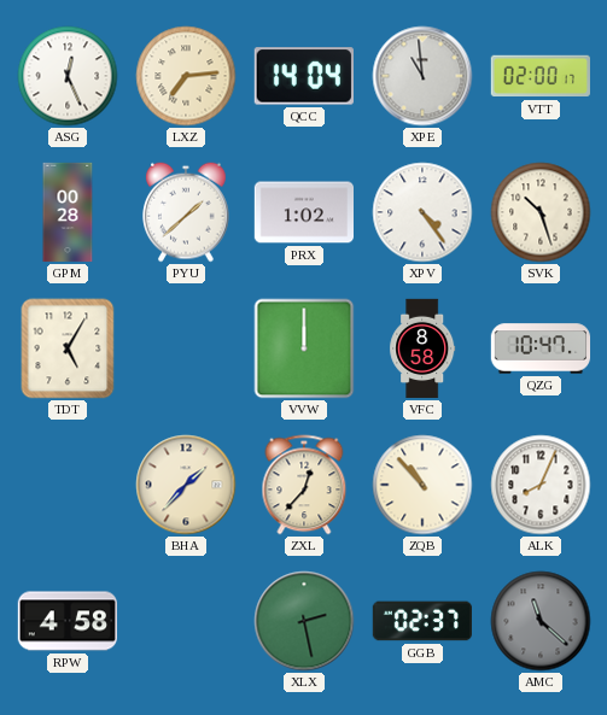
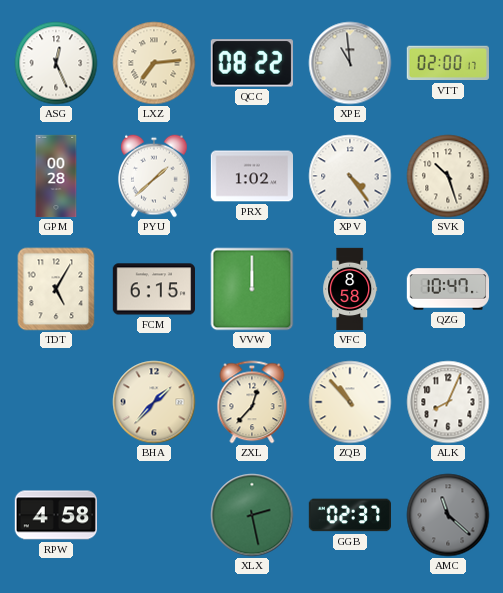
QCC: 14:04 -> 08:22
FCM: none -> 6:15
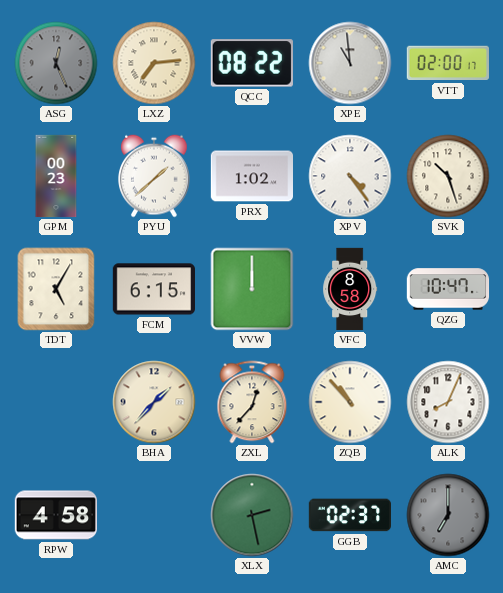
ASG dial: white -> grey
GPM: 00:28 -> 00:23
AMC: 11:22 -> 7:00
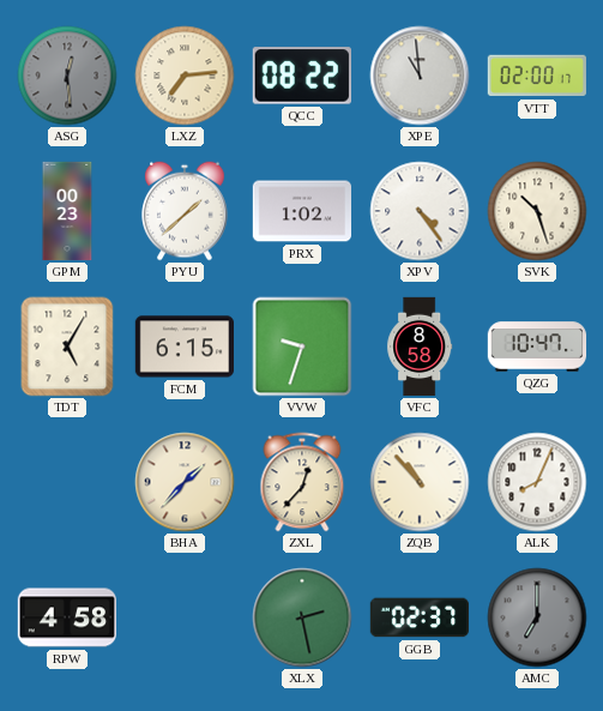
ASG: 12:26 -> 12:29
VVW: 12:00 -> 9:33
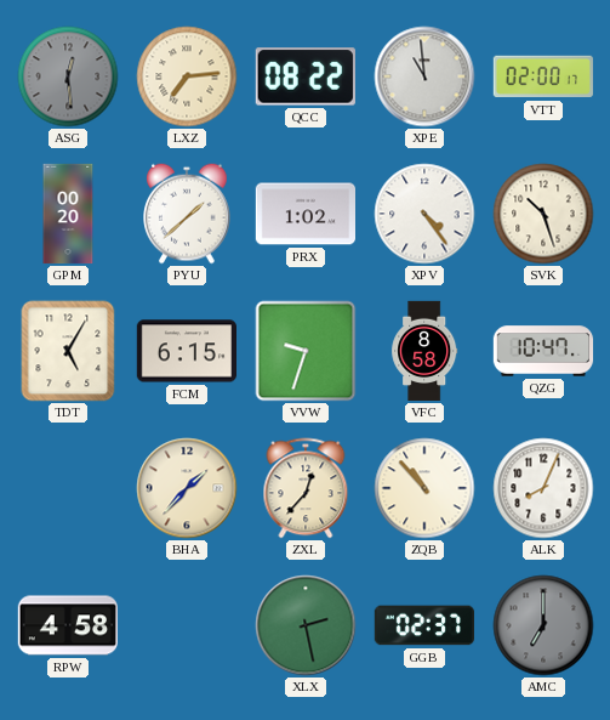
GPM: 00:23 -> 00:20
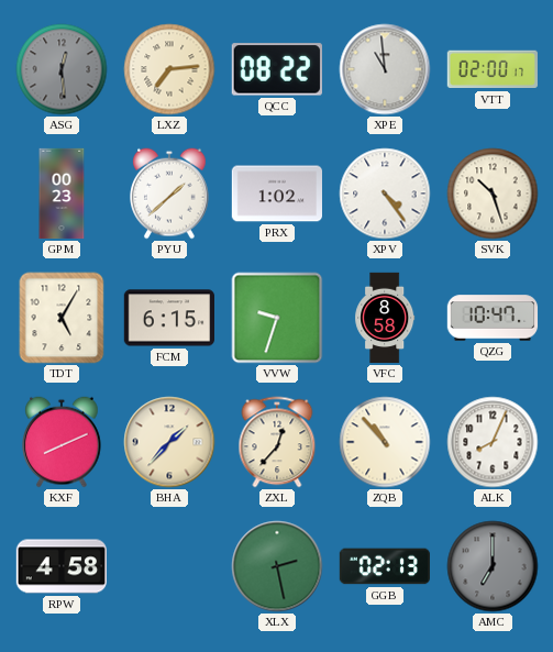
GPM: 00:20 -> 00:23
KXF: none -> 8:11
GGB: 02:37 -> 02:13
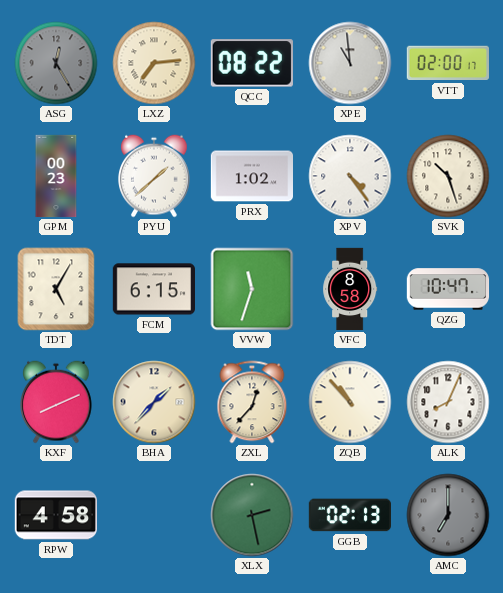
ASG: 12:29 -> 12:25
VVW: 9:33 -> 11:33
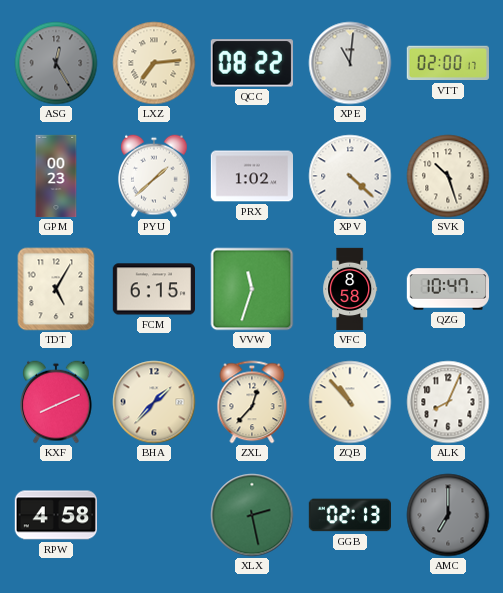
XPE: 10:59 -> 11:01
XPV: 4:24 -> 4:22
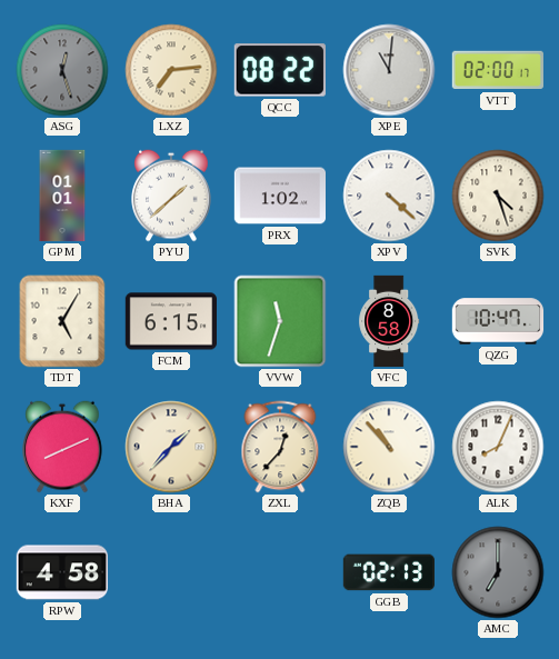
ASG: 12:25 -> 12:27
GPM: 00:23 -> 01:01
SVK: 10:27 -> 4:27
XLX: 2:28 -> none
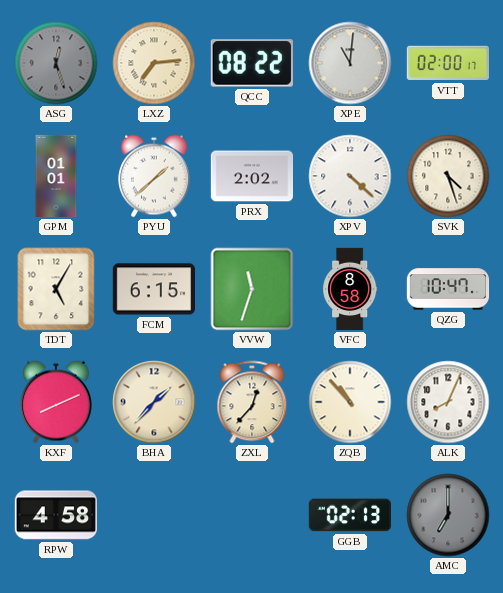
PRX: 1:02 -> 2:02
